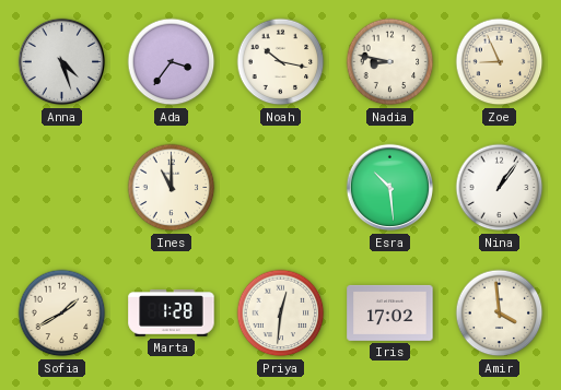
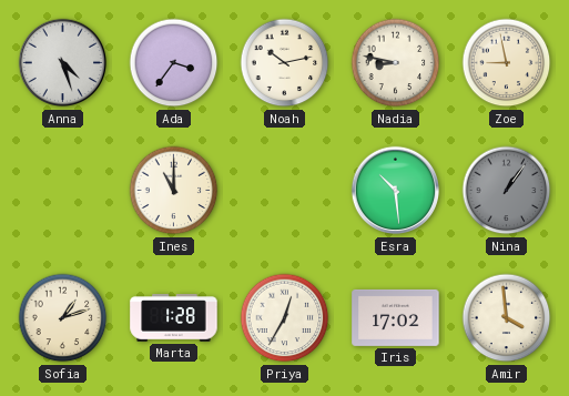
Noah: 10:17 -> 10:13
Zoe: 8:56 -> 8:58
Nina dial: white -> grey
Sofia: 1:40 -> 1:12
Priya: 12:31 -> 12:35
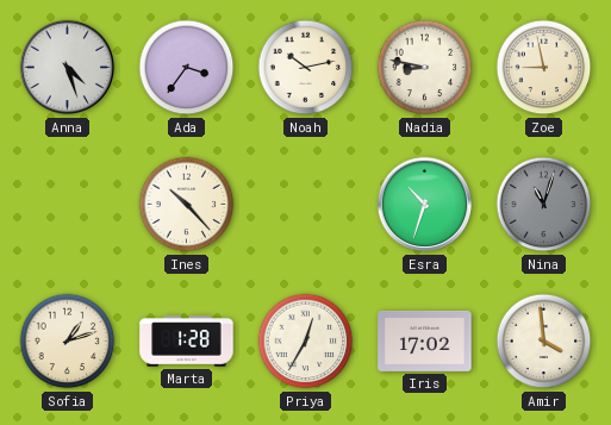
Ines: 11:00 -> 10:23
Esra: 10:29 -> 10:33
Nina: 1:06 -> 11:03
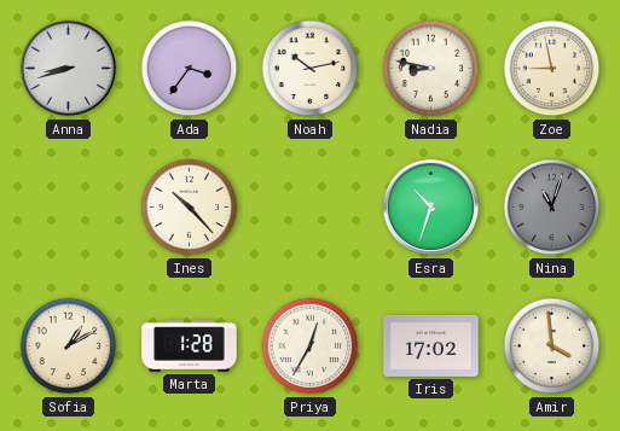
Anna: 4:27 -> 8:42
Sofia: 1:12 -> 1:10
